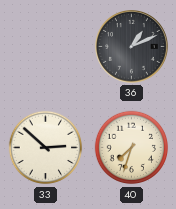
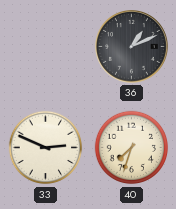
33: 2:52 -> 2:49
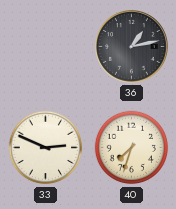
36: 1:11 -> 1:13
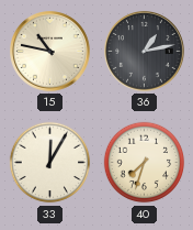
15: none -> 10:47
33: 2:49 -> 12:05
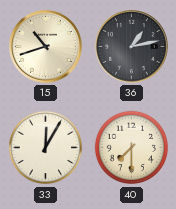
15: 10:47 -> 10:42
40: 7:33 -> 7:30
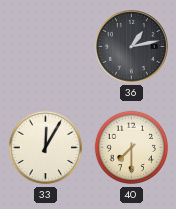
15: 10:42 -> none
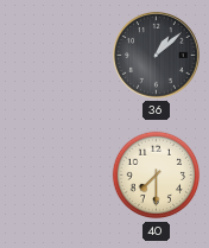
36: 1:13 -> 1:08
33: 12:05 -> none
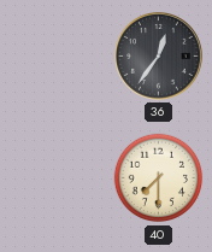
36: 1:08 -> 12:36
